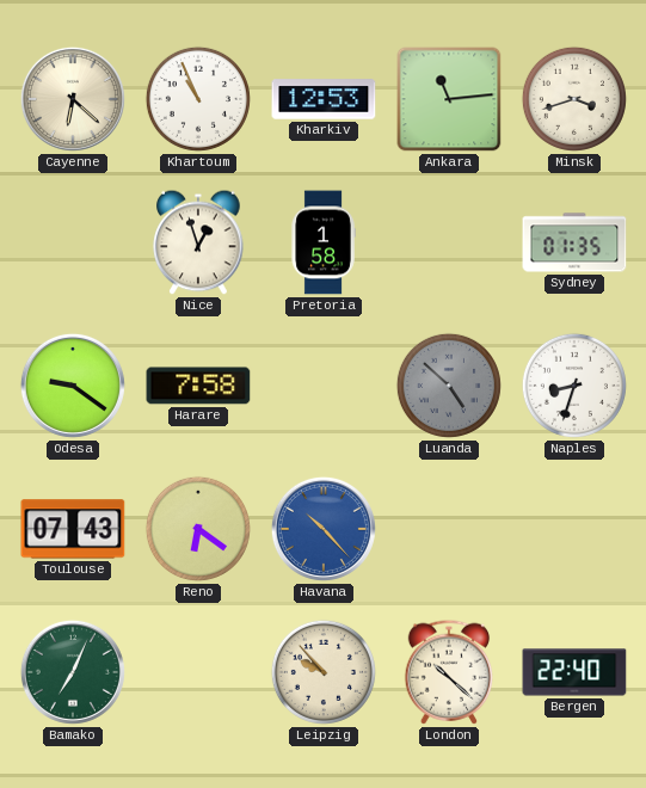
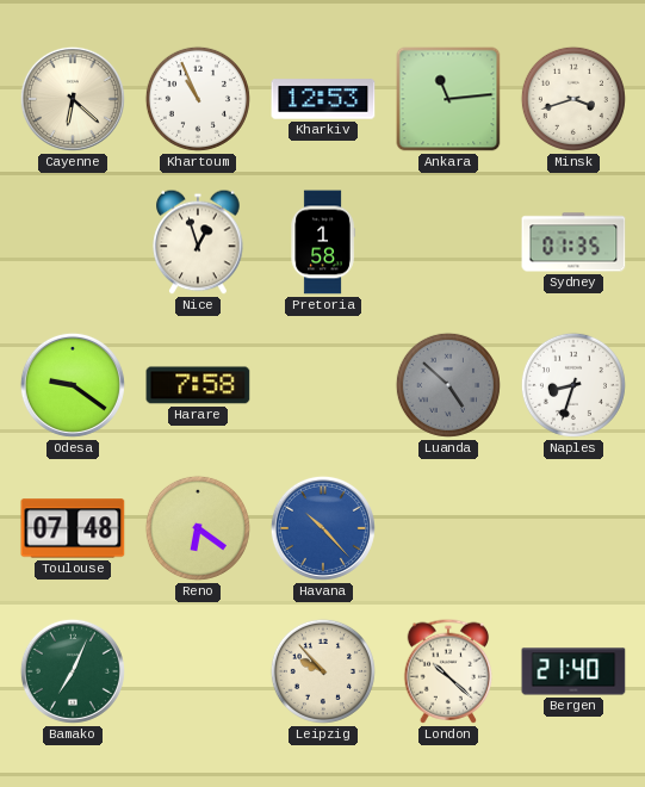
Toulouse: 07:43 -> 07:48
Bergen: 22:40 -> 21:40
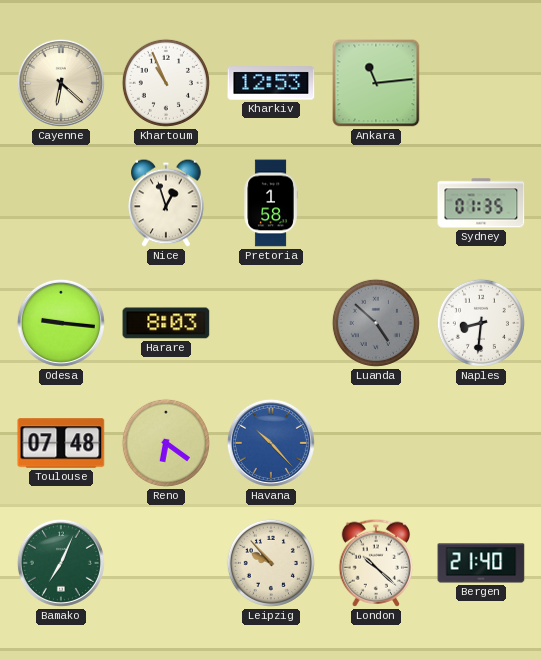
Minsk: 3:42 -> none
Odesa: 9:21 -> 9:16
Harare: 7:58 -> 8:03
Naples: 8:33 -> 8:31
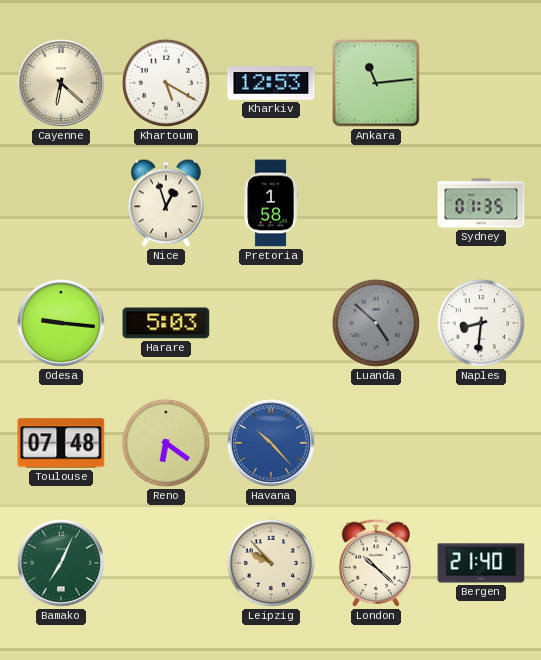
Khartoum: 10:56 -> 5:20
Harare: 8:03 -> 5:03
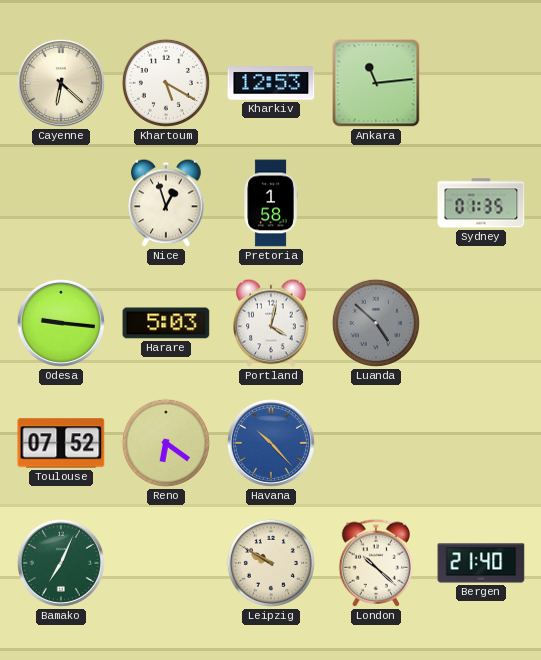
Portland: none -> 4:02
Naples: 8:31 -> none
Toulouse: 07:48 -> 07:52
Leipzig: 9:53 -> 9:50
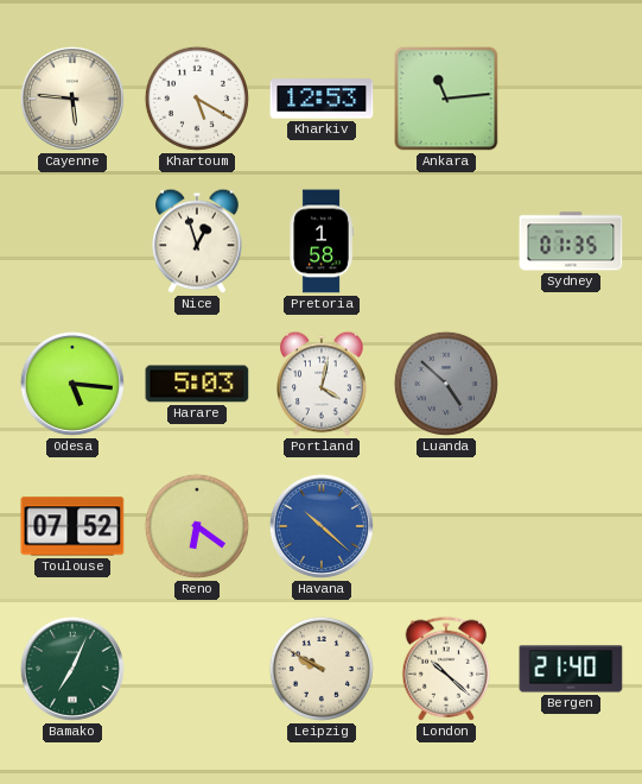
Cayenne: 6:22 -> 5:46
Odesa: 9:16 -> 5:16
Havana: 10:23 -> 10:22
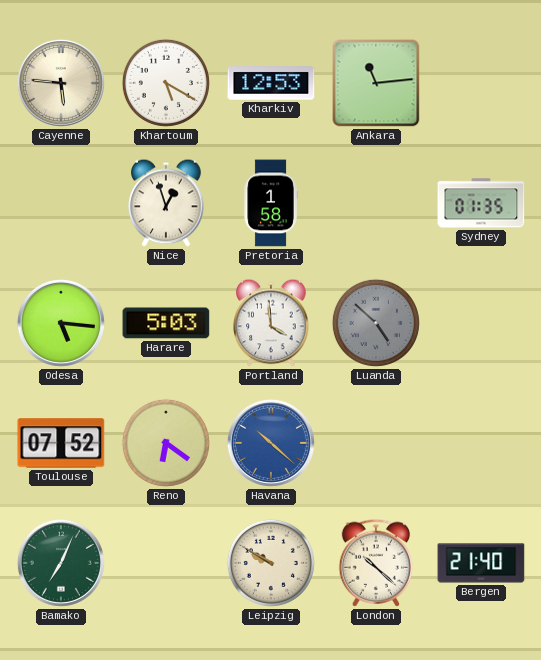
Portland: 4:02 -> 3:59
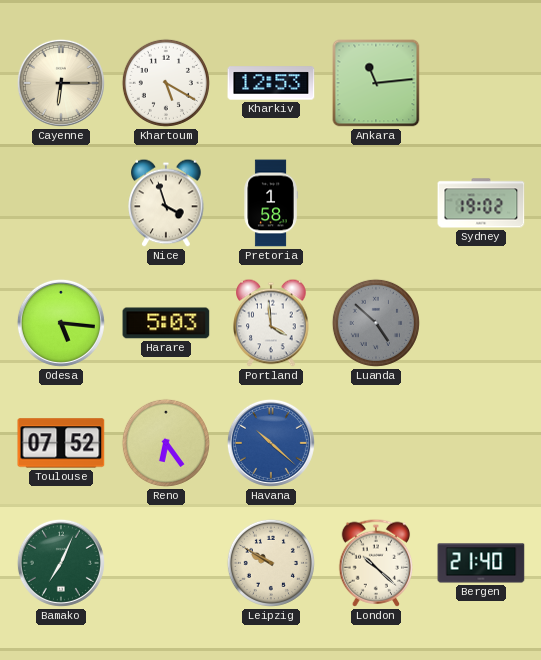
Cayenne: 5:46 -> 6:15
Nice: 12:57 -> 3:57
Sydney: 01:35 -> 19:02
Reno: 6:21 -> 6:24
